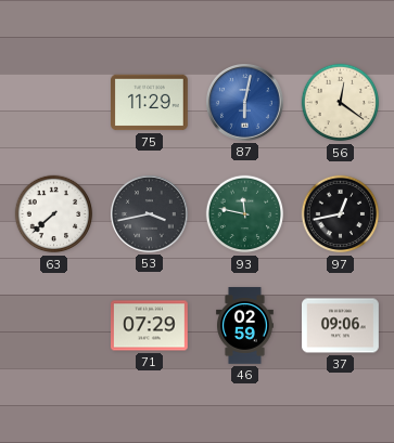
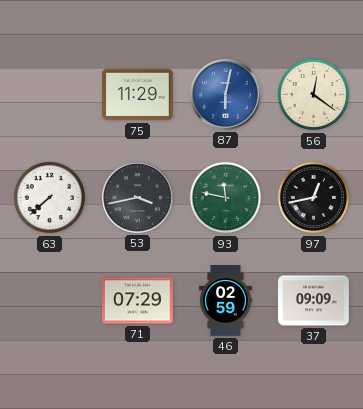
37: 09:06 -> 09:09
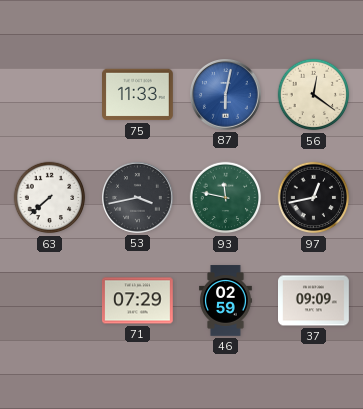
75: 11:29 -> 11:33
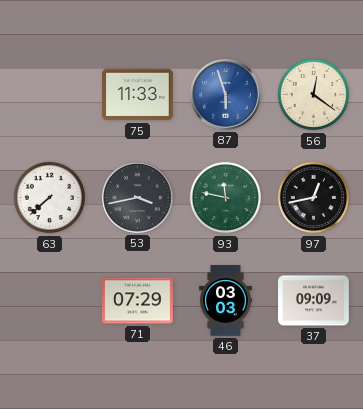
87: 6:02 -> 5:57
46: 02:59 -> 03:03
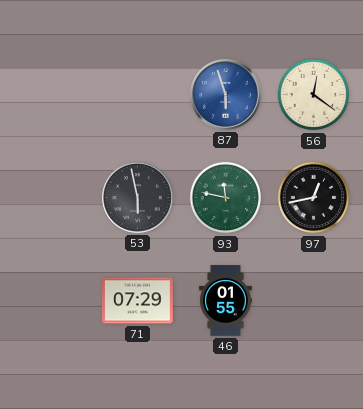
75: 11:33 -> none
63: 7:38 -> none
53: 3:43 -> 5:58
46: 03:03 -> 01:55
37: 09:09 -> none
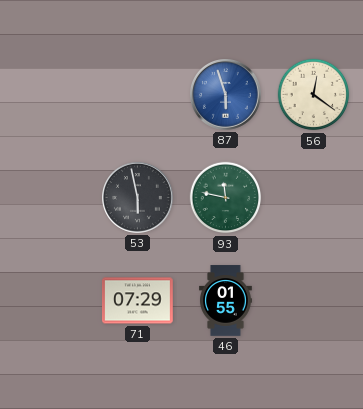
97: 12:43 -> none
